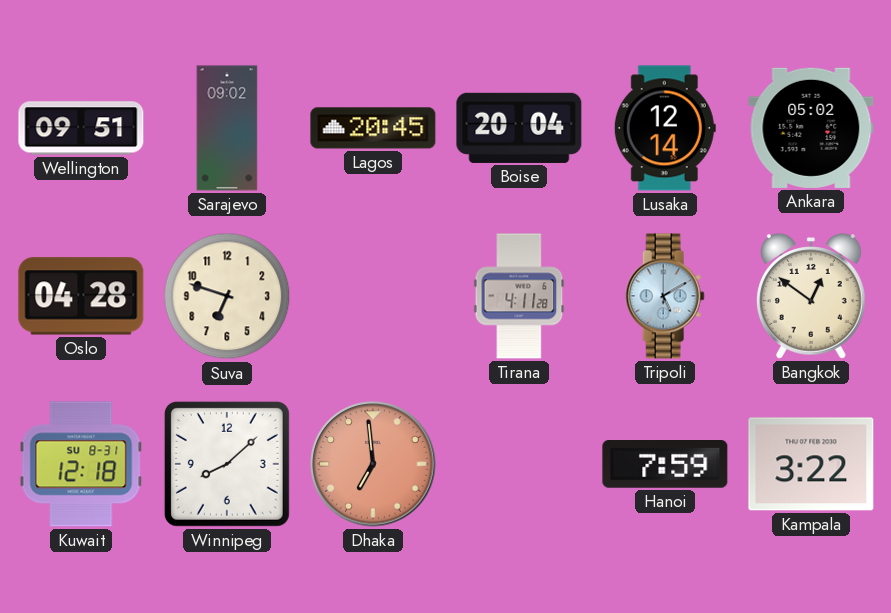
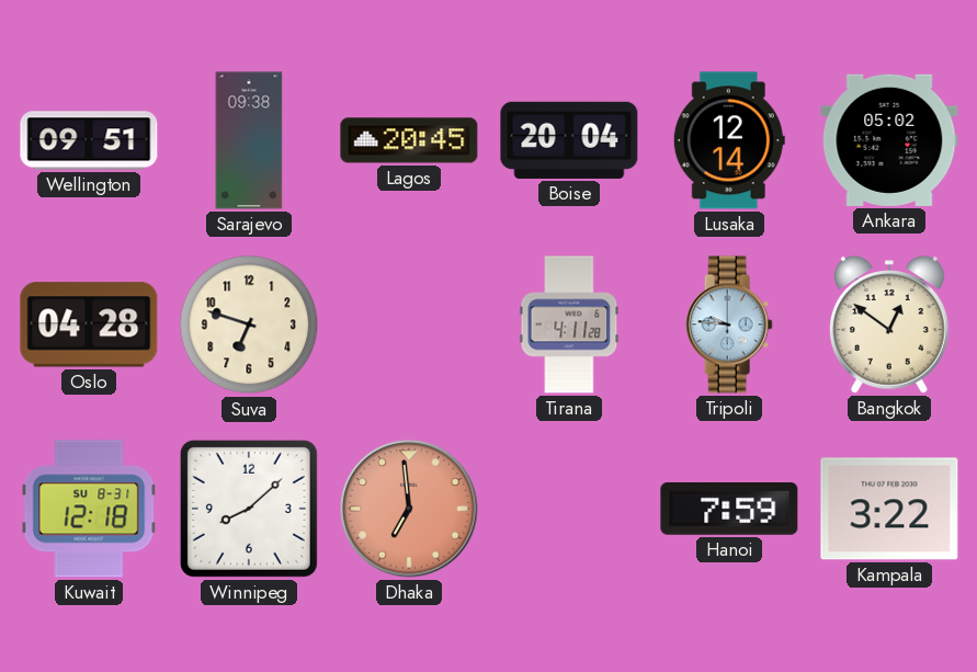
Sarajevo: 09:02 -> 09:38
Tripoli: 5:10 -> 9:46
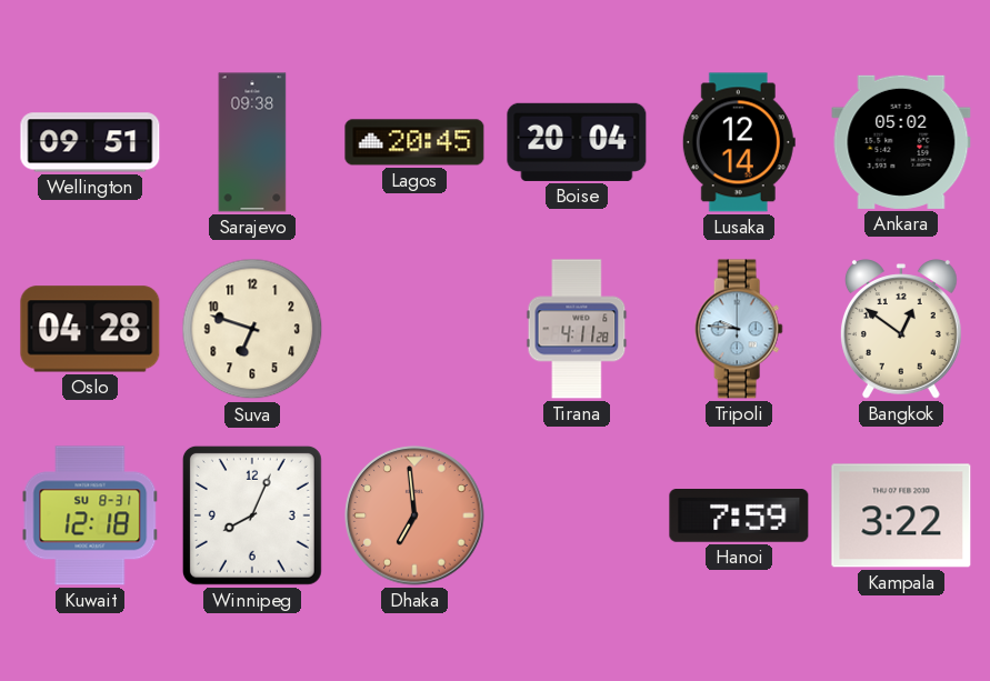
Winnipeg: 8:08 -> 8:04
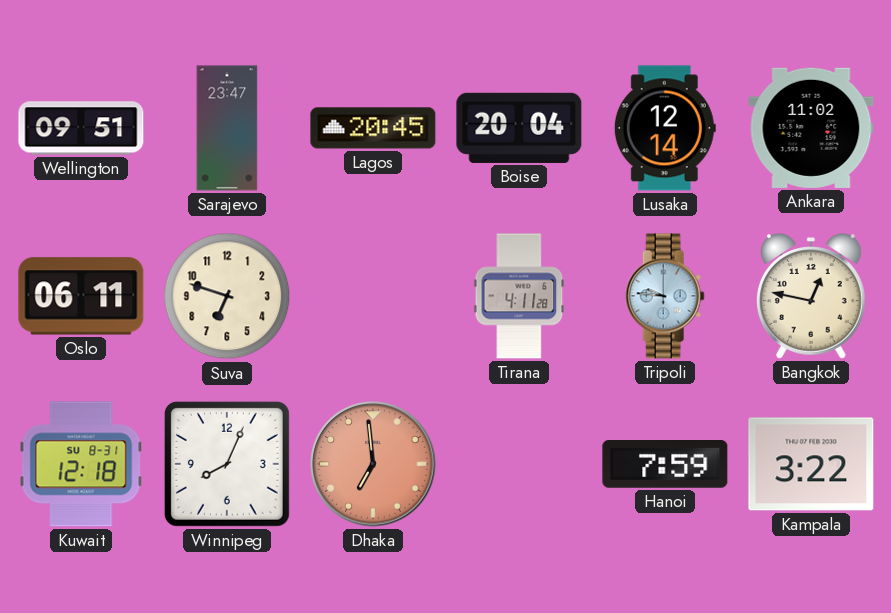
Sarajevo: 09:38 -> 23:47
Ankara: 05:02 -> 11:02
Oslo: 04:28 -> 06:11
Bangkok: 12:51 -> 12:47
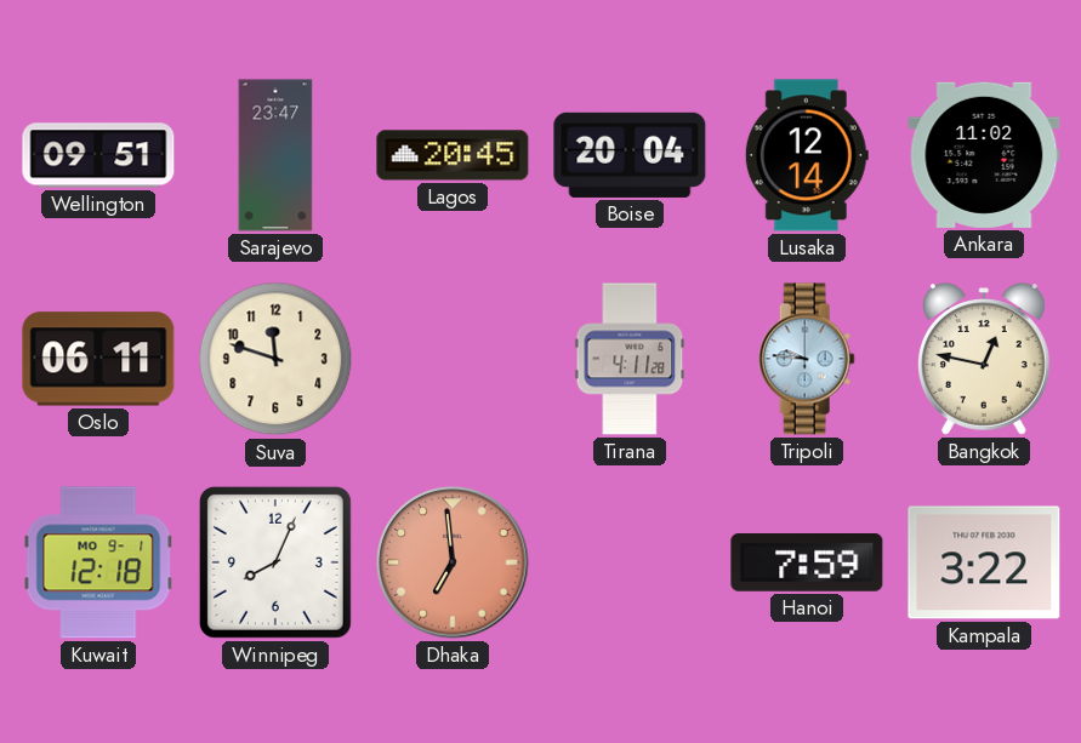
Suva: 6:48 -> 11:48
Kuwait date: SU 8-31 -> MO 9-1
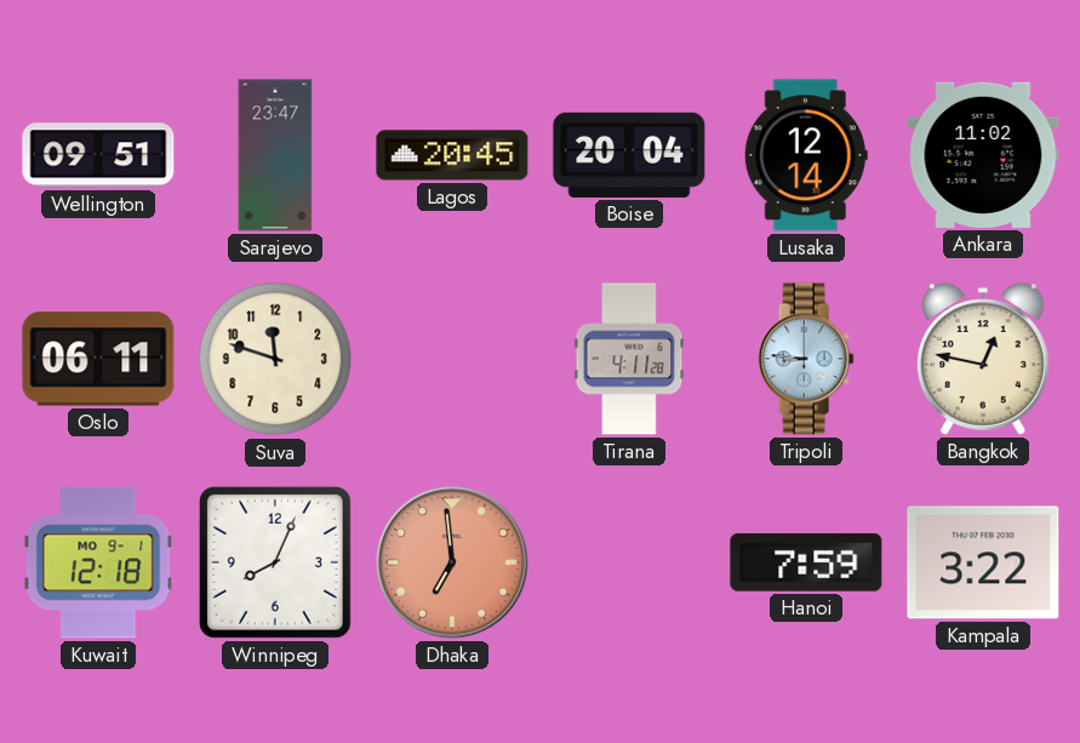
Tripoli: 9:46 -> 8:46
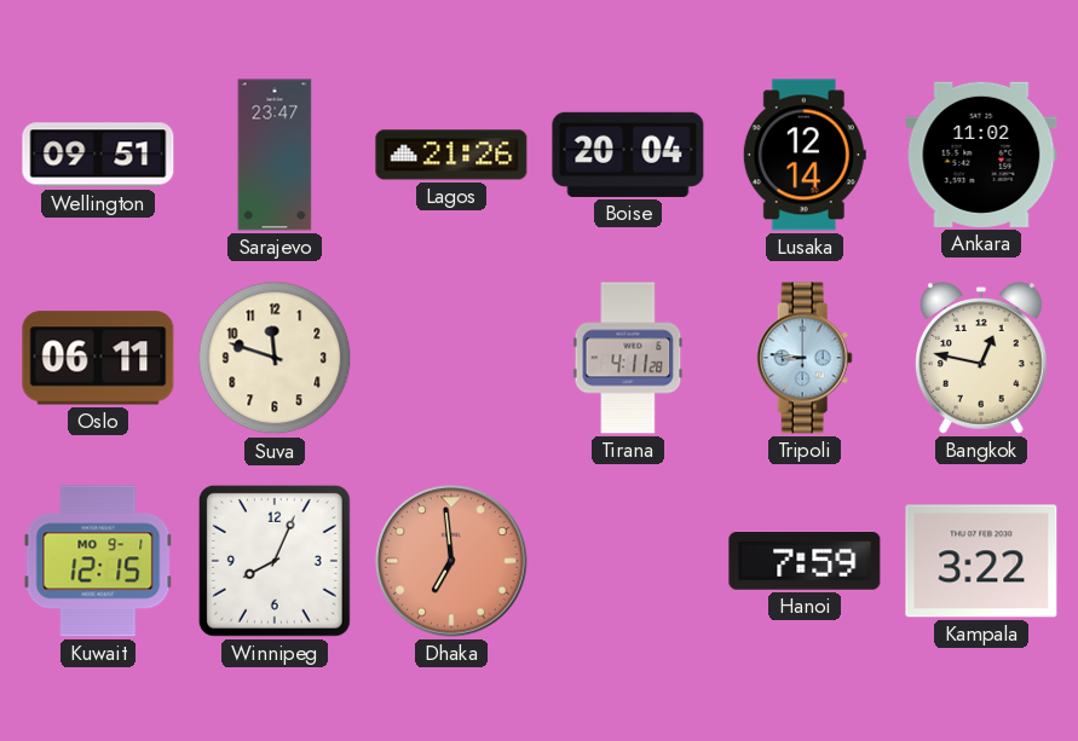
Lagos: 20:45 -> 21:26
Kuwait: 12:18 -> 12:15
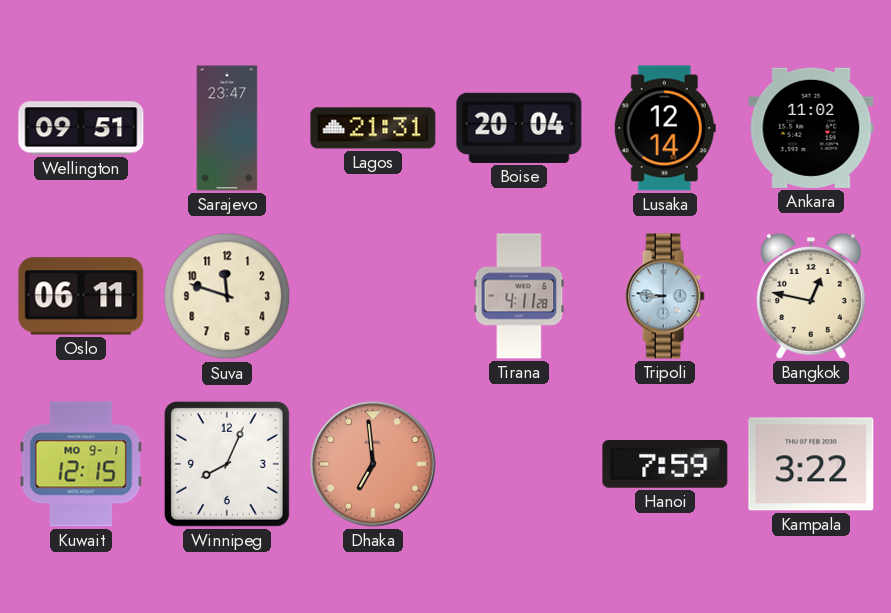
Lagos: 21:26 -> 21:31
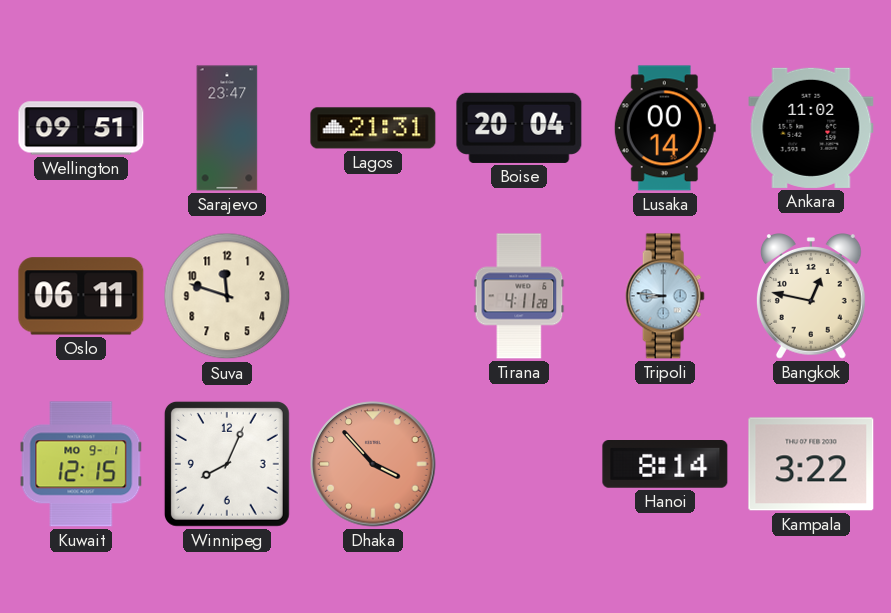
Lusaka: 12:14 -> 00:14
Dhaka: 6:59 -> 3:53
Hanoi: 7:59 -> 8:14
